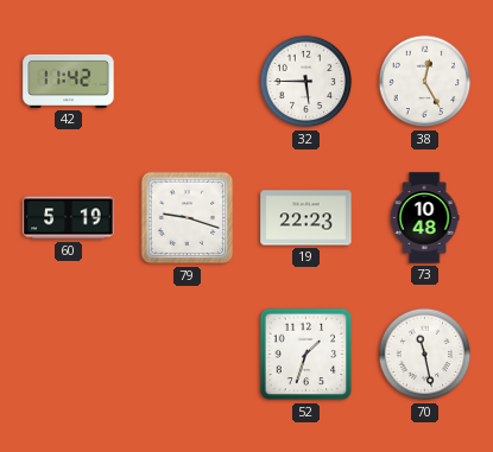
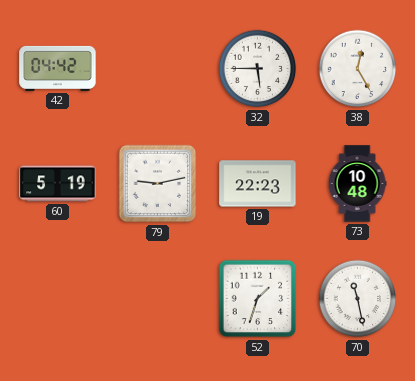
42: 11:42 -> 04:42
79: 9:18 -> 9:13
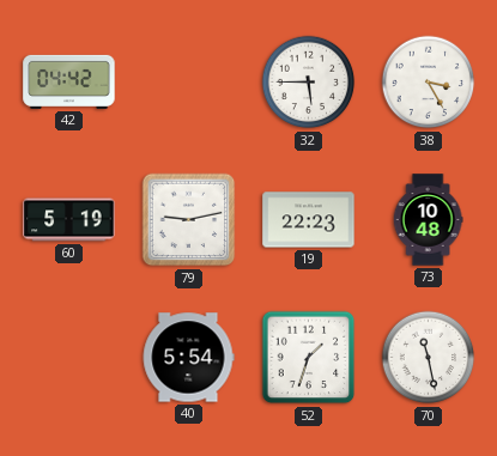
38: 12:25 -> 3:25
40: none -> 5:54
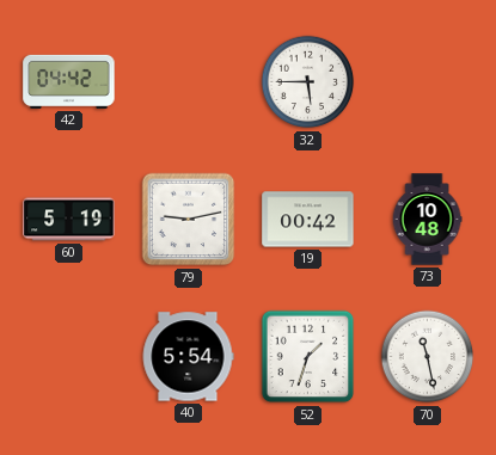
38: 3:25 -> none
19: 22:23 -> 00:42
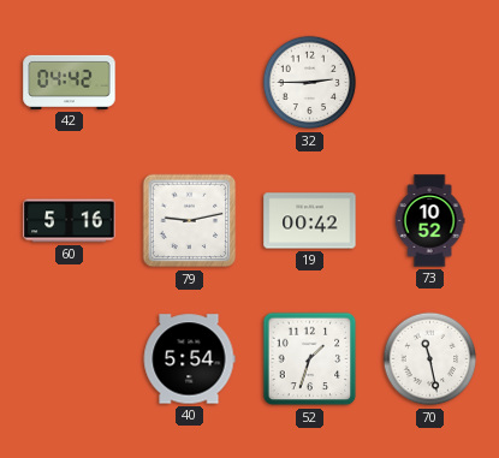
32: 5:45 -> 2:45
60: 5:19 -> 5:16
73: 10:48 -> 10:52
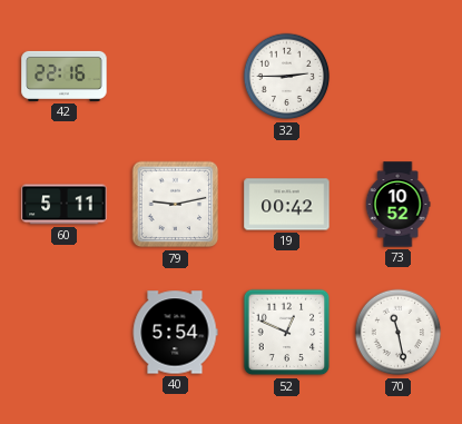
42: 04:42 -> 22:16
60: 5:16 -> 5:11
52: 1:33 -> 12:49
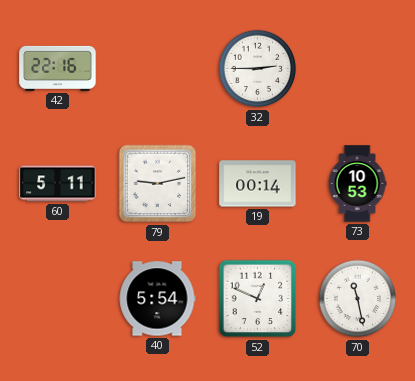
19: 00:42 -> 00:14
73: 10:52 -> 10:53
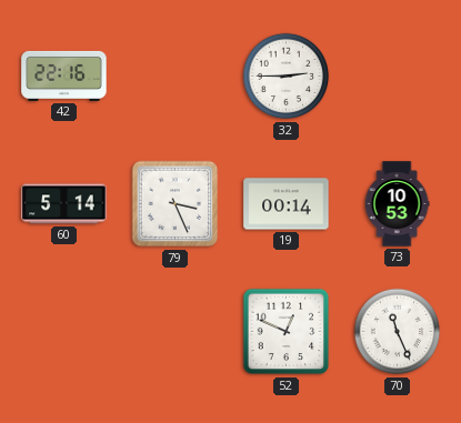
60: 5:11 -> 5:14
79: 9:13 -> 3:26
40: 5:54 -> none
70: 11:28 -> 11:26
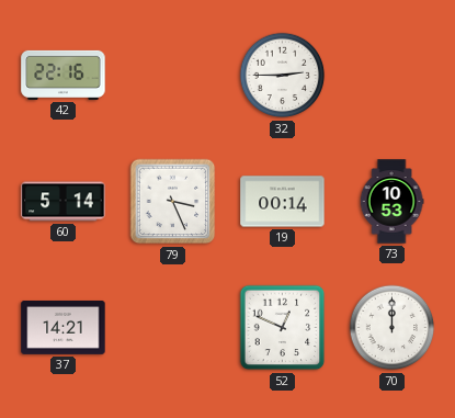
37: none -> 14:21
70: 11:26 -> 12:00
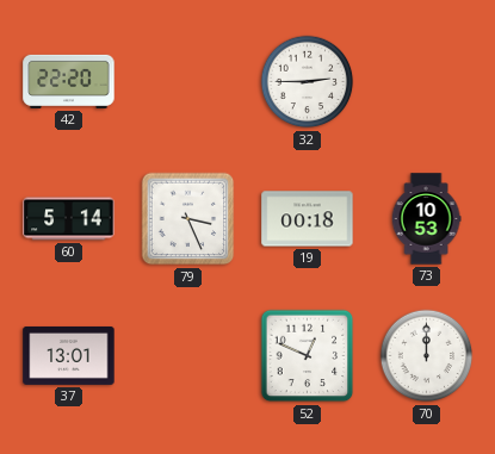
42: 22:16 -> 22:20
19: 00:14 -> 00:18
37: 14:21 -> 13:01
